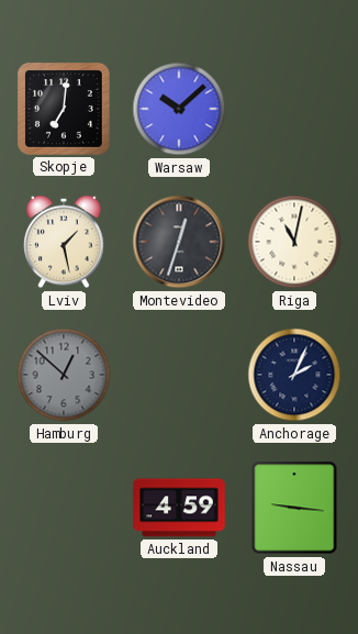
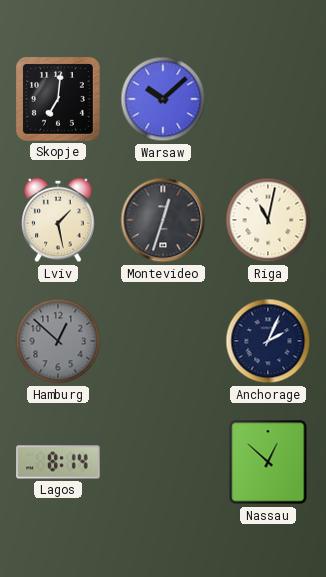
Lagos: none -> 8:14
Auckland: 4:59 -> none
Nassau: 9:16 -> 12:52
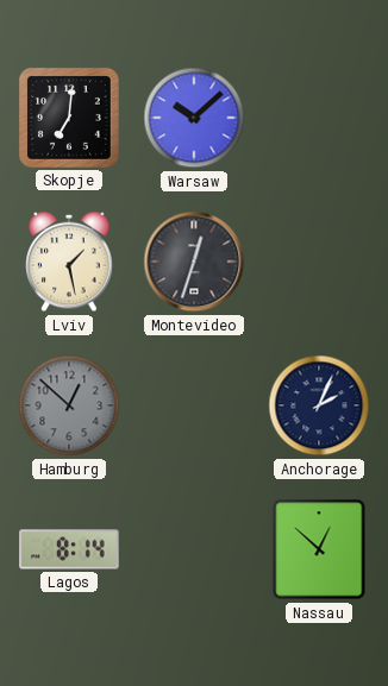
Riga: 11:02 -> none
